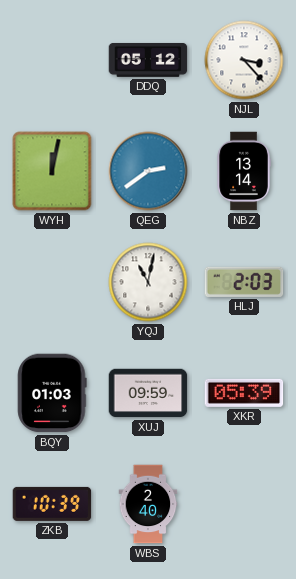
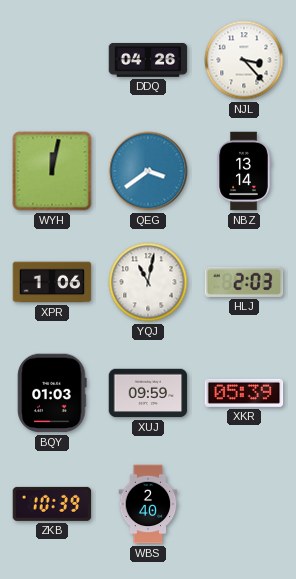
DDQ: 05:12 -> 04:26
QEG: 2:39 -> 3:39
XPR: none -> 1:06
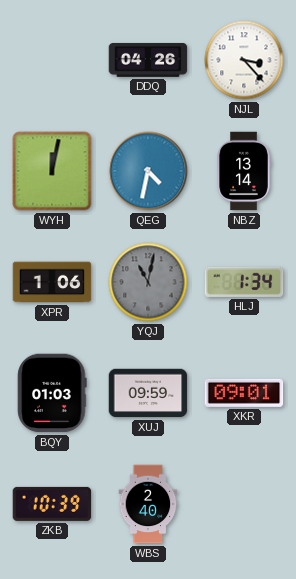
QEG: 3:39 -> 4:32
YQJ dial: white -> grey
HLJ: 2:03 -> 1:34
XKR: 05:39 -> 09:01
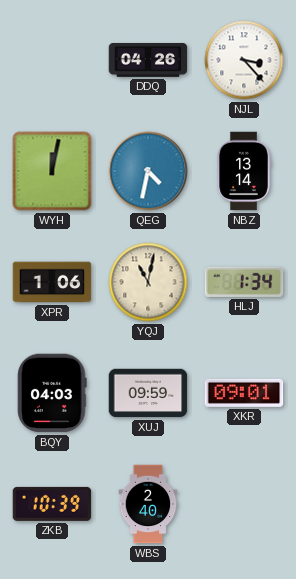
YQJ dial: grey -> cream
BQY: 01:03 -> 04:03
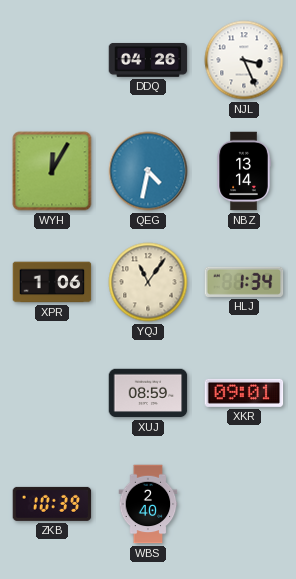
NJL: 3:23 -> 3:26
WYH: 12:02 -> 12:05
YQJ: 11:02 -> 11:06
BQY: 04:03 -> none
XUJ: 09:59 -> 08:59
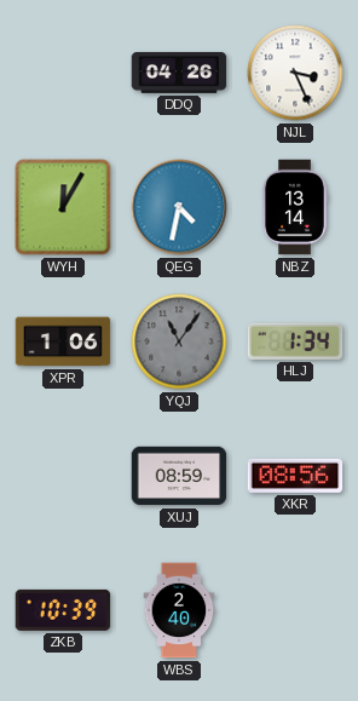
YQJ dial: cream -> grey
XKR: 09:01 -> 08:56
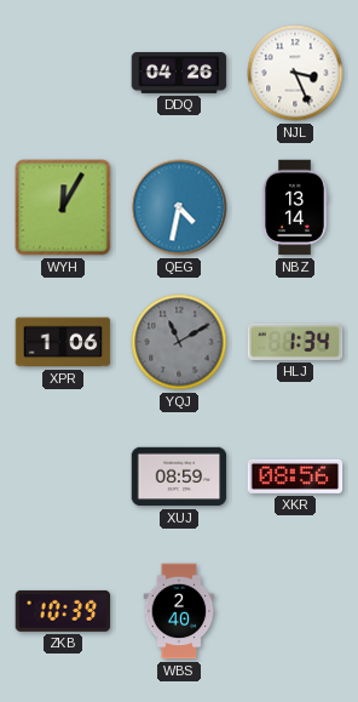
YQJ: 11:06 -> 11:10
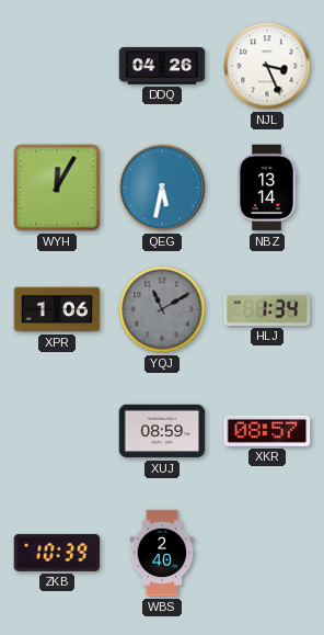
QEG: 4:32 -> 5:32
XKR: 08:56 -> 08:57
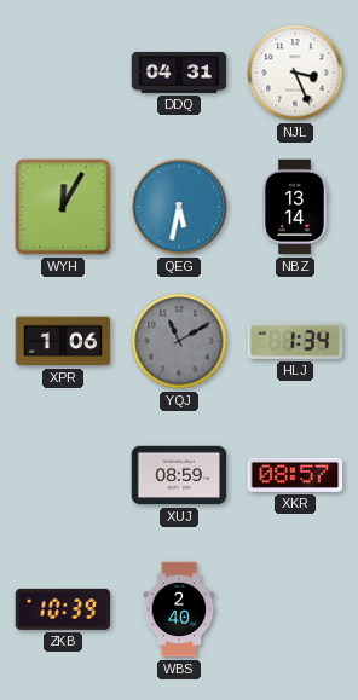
DDQ: 04:26 -> 04:31
